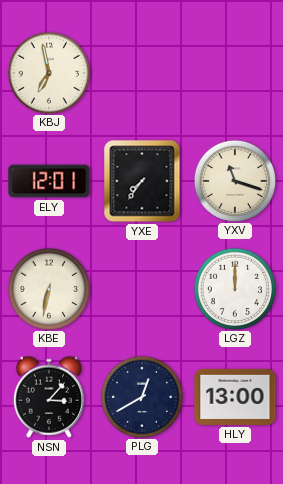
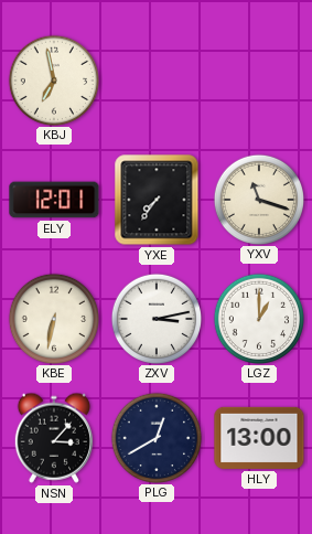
ZXV: none -> 3:13
LGZ: 12:00 -> 1:00
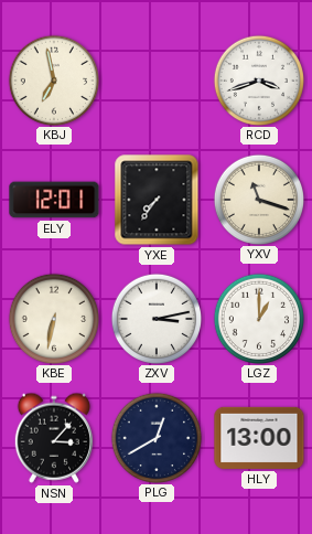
RCD: none -> 3:42
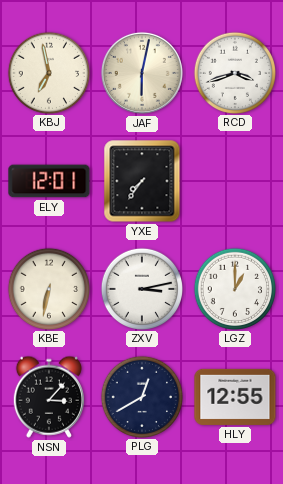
JAF: none -> 6:02
YXV: 11:18 -> none
HLY: 13:00 -> 12:55
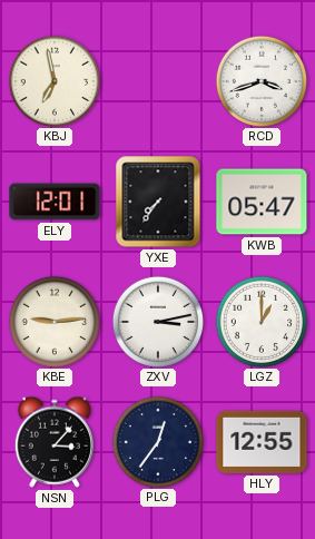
JAF: 6:02 -> none
KWB: none -> 05:47
KBE: 6:32 -> 9:14
PLG: 12:40 -> 12:36
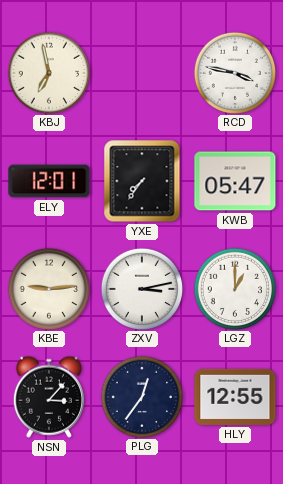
RCD: 3:42 -> 3:47
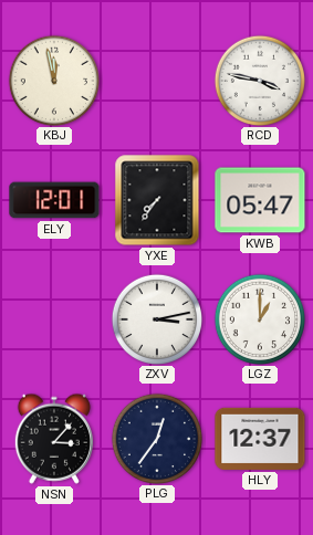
KBJ: 6:58 -> 11:58
KBE: 9:14 -> none
HLY: 12:55 -> 12:37
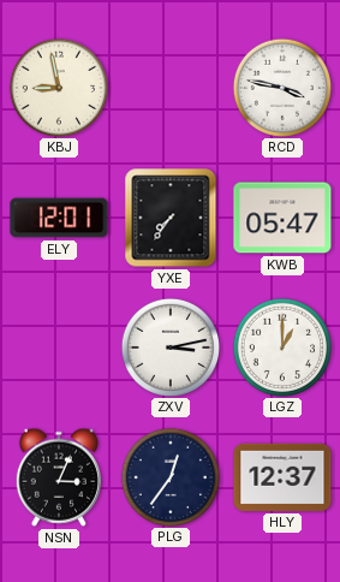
KBJ: 11:58 -> 8:58
NSN: 3:07 -> 3:04
